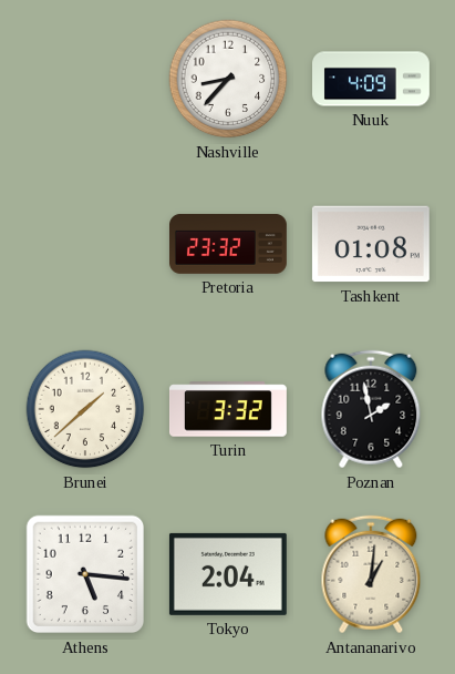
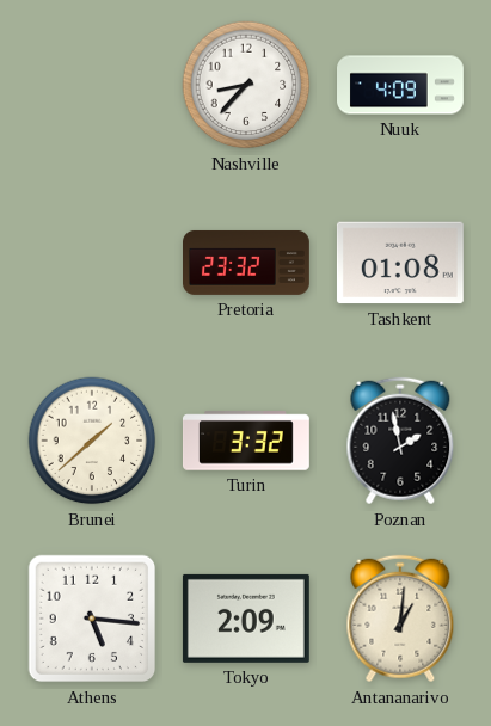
Tokyo: 2:04 -> 2:09
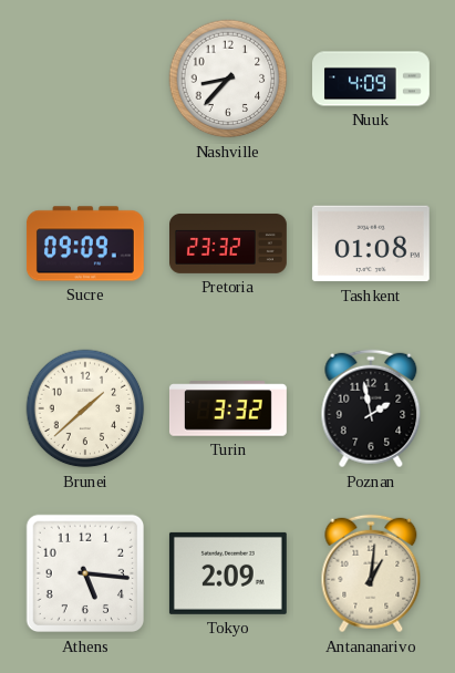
Sucre: none -> 09:09
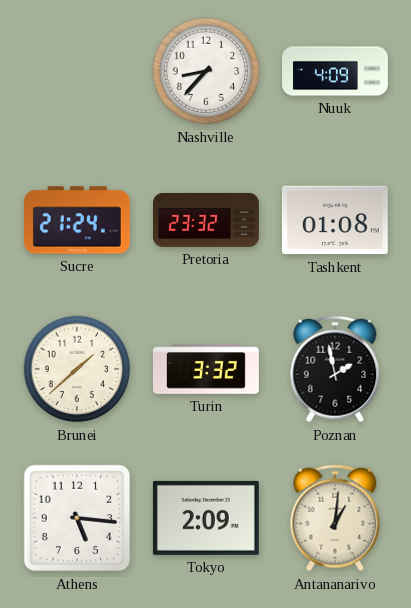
Sucre: 09:09 -> 21:24
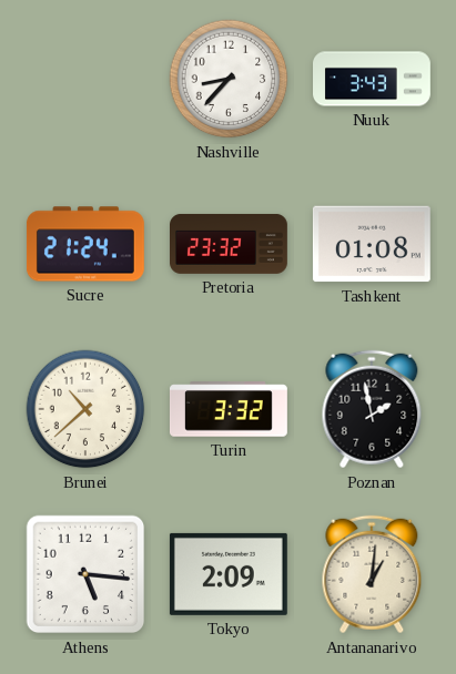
Nuuk: 4:09 -> 3:43
Brunei: 1:38 -> 10:38
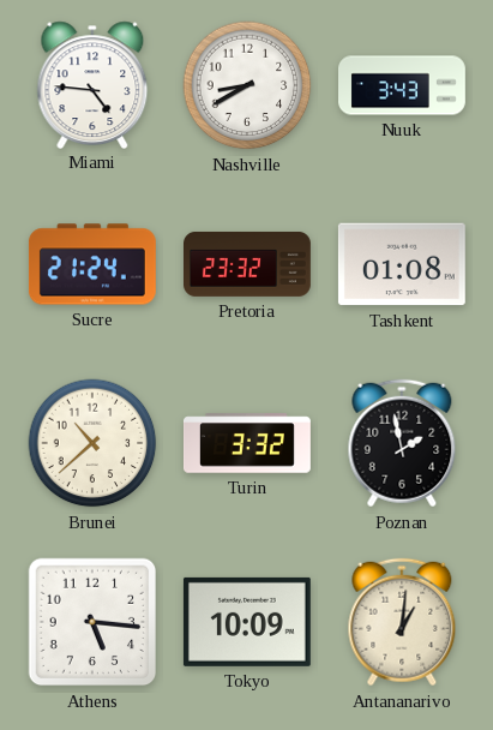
Miami: none -> 4:46
Nashville: 8:37 -> 8:40
Tokyo: 2:09 -> 10:09
